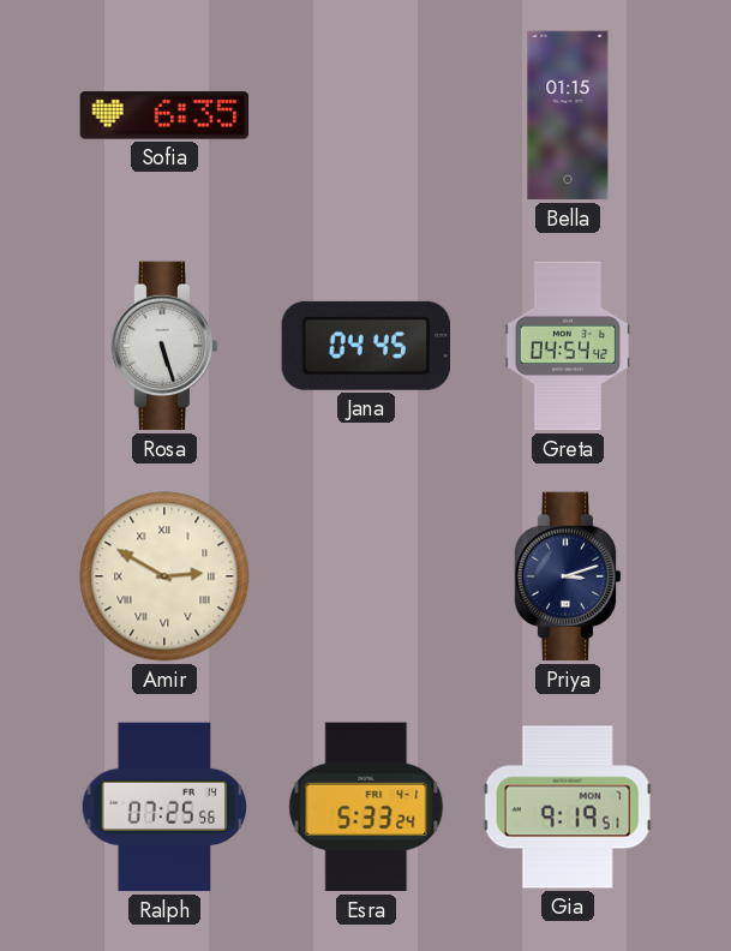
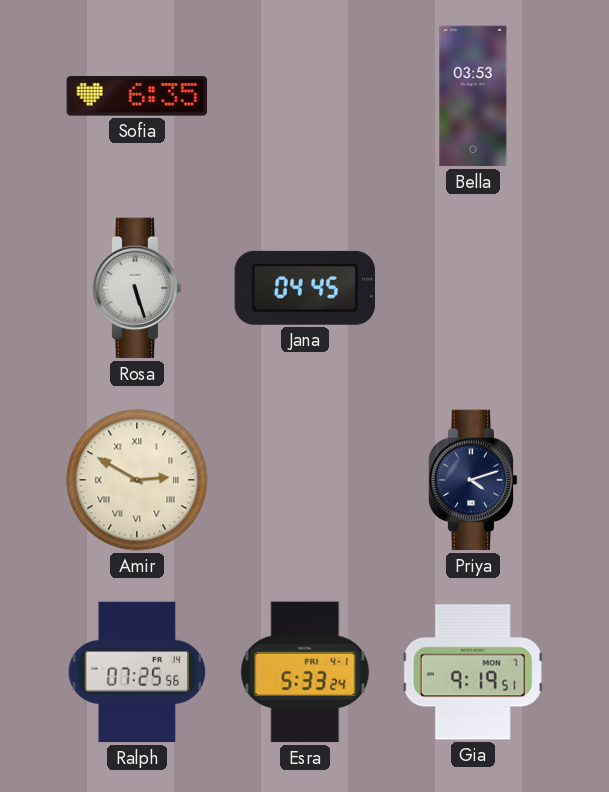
Bella: 01:15 -> 03:53
Greta: 04:54 -> none
Priya: 3:12 -> 4:12
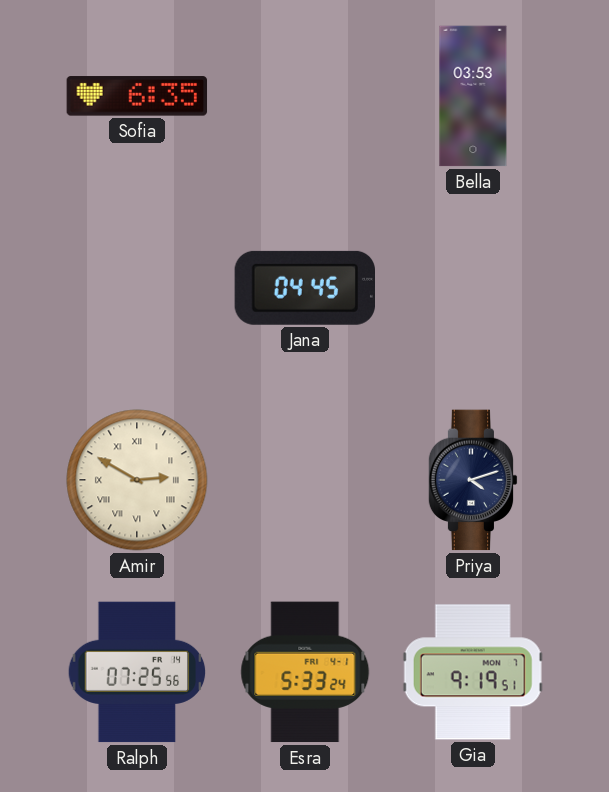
Rosa: 5:27 -> none
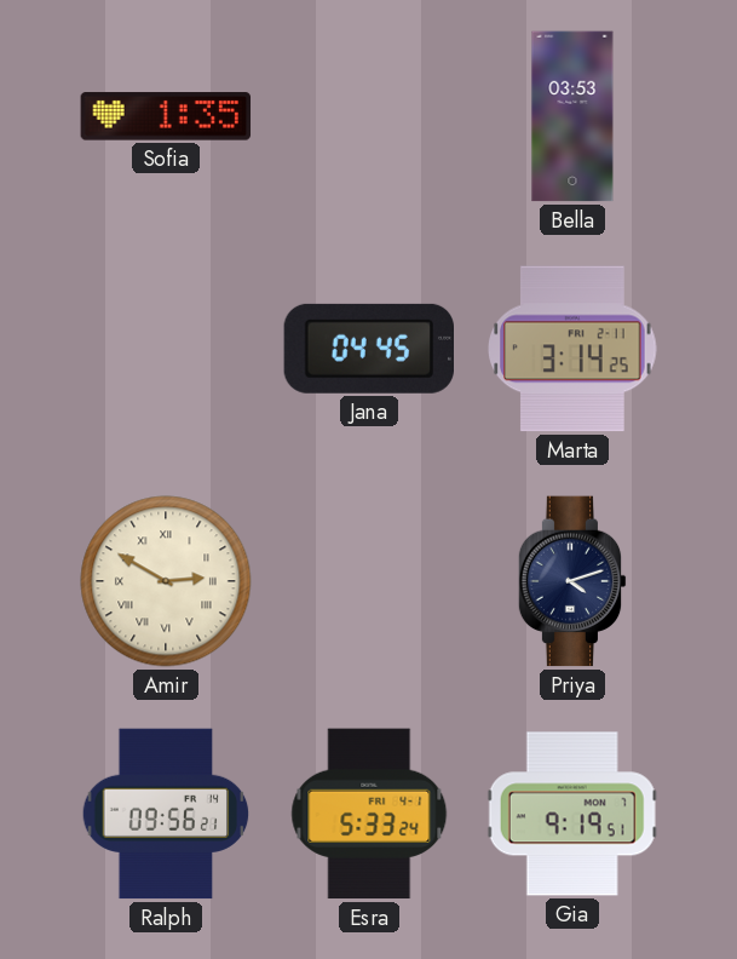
Sofia: 6:35 -> 1:35
Marta: none -> 3:14
Ralph: 07:25 -> 09:56
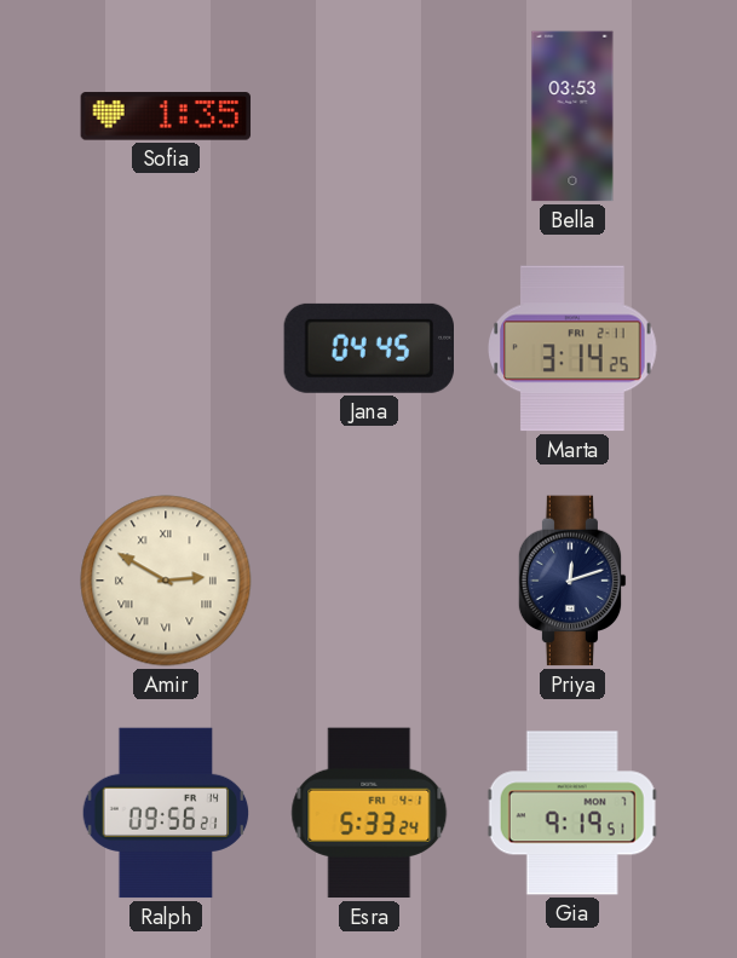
Priya: 4:12 -> 12:12
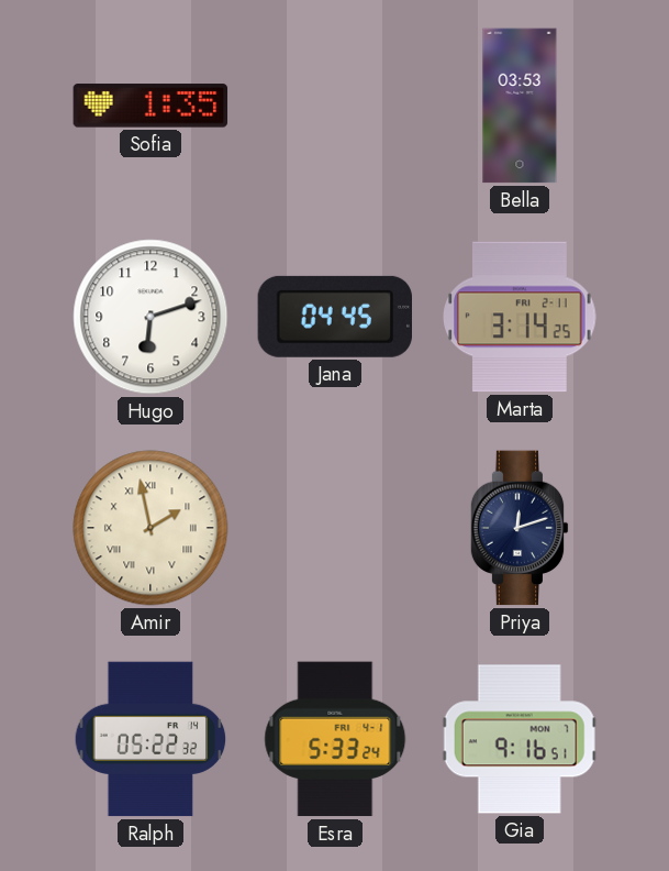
Hugo: none -> 6:12
Amir: 2:50 -> 1:58
Ralph: 09:56 -> 05:22
Gia: 9:19 -> 9:16
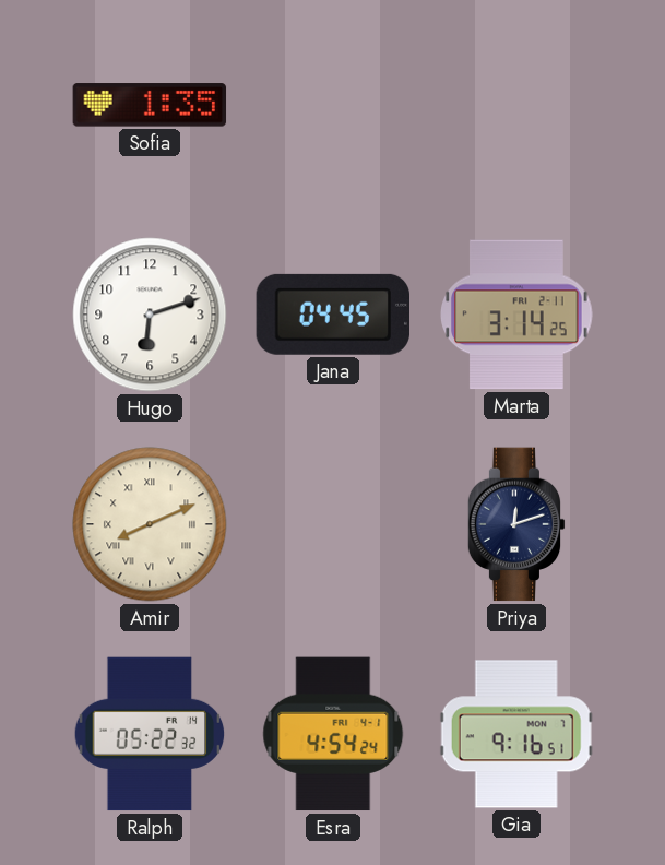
Bella: 03:53 -> none
Amir: 1:58 -> 8:11
Esra: 5:33 -> 4:54
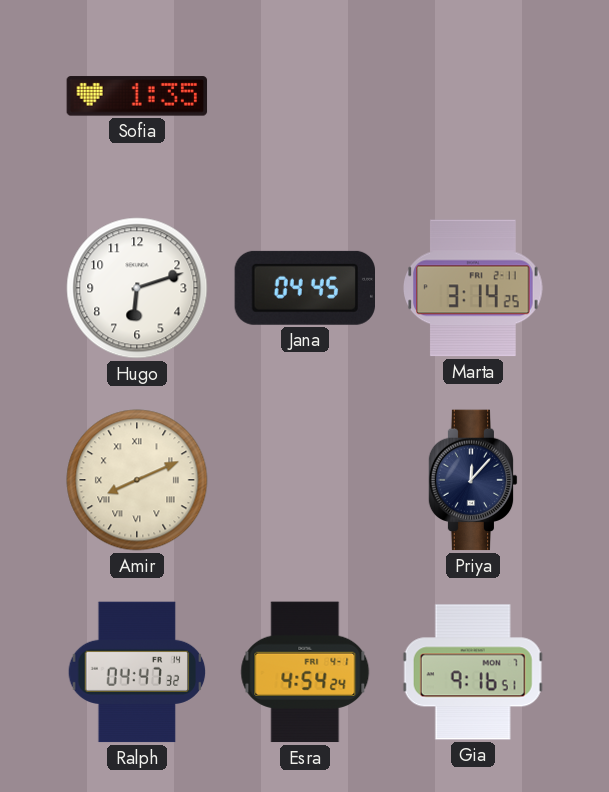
Priya: 12:12 -> 12:07
Ralph: 05:22 -> 04:47
